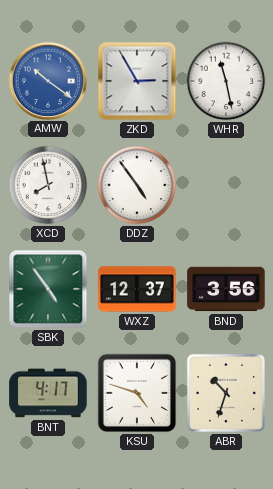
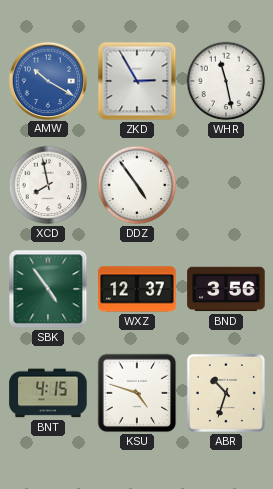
AMW: 10:21 -> 10:20
BNT: 4:17 -> 4:15
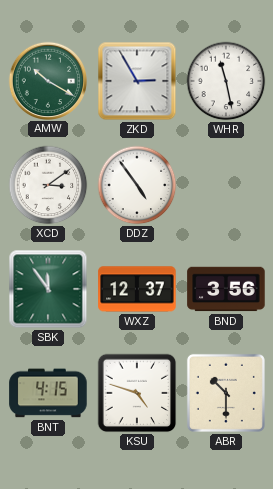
AMW dial: blue -> green
XCD: 7:58 -> 3:09
SBK: 4:54 -> 11:54
ABR: 10:33 -> 10:30
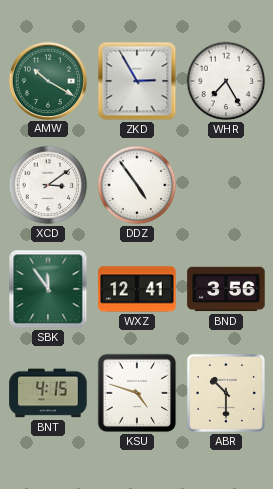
WHR: 11:28 -> 7:25
WXZ: 12:37 -> 12:41
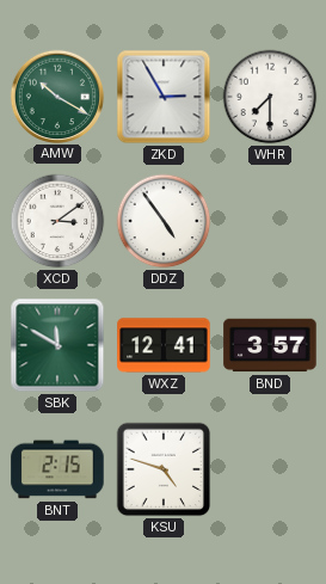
WHR: 7:25 -> 7:30
SBK: 11:54 -> 11:50
BND: 3:56 -> 3:57
BNT: 4:15 -> 2:15
ABR: 10:30 -> none
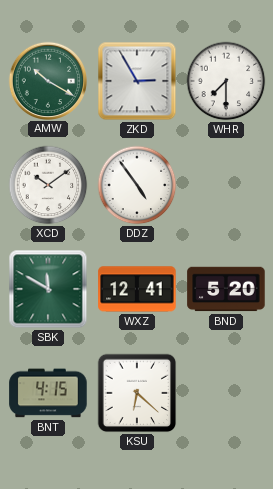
XCD: 3:09 -> 10:09
BND: 3:57 -> 5:20
BNT: 2:15 -> 4:15
KSU: 4:48 -> 6:22
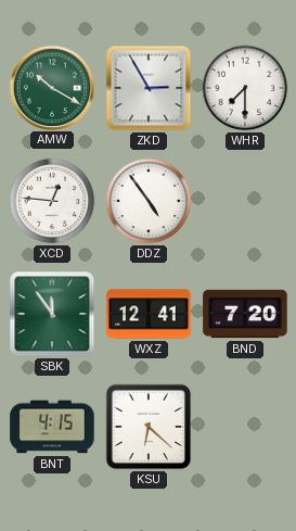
XCD: 10:09 -> 12:46
SBK: 11:50 -> 11:54
BND: 5:20 -> 7:20
